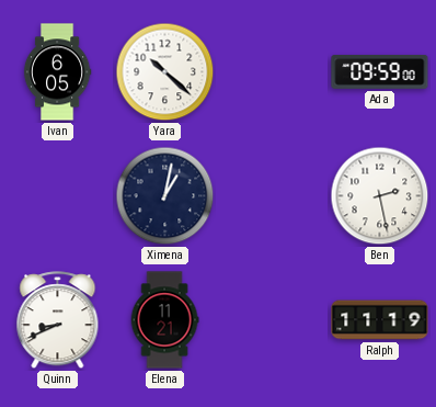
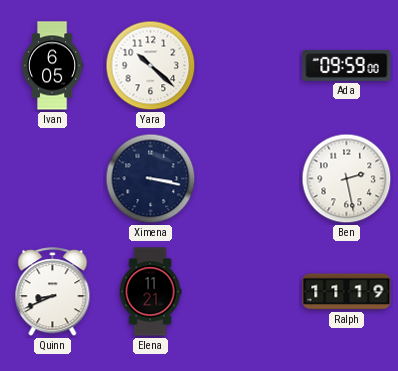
Ximena: 1:02 -> 3:17
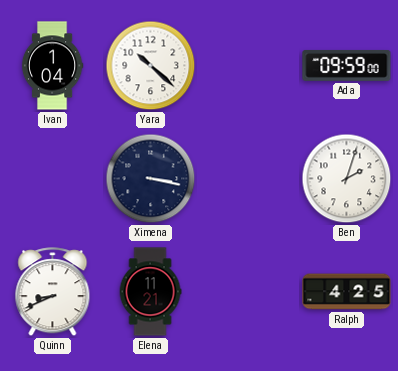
Ivan: 6:05 -> 1:04
Ben: 2:28 -> 2:03
Ralph: 11:19 -> 4:25
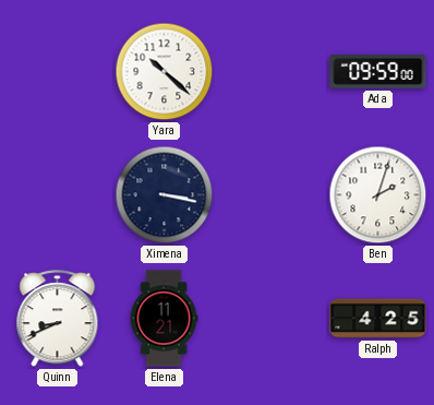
Ivan: 1:04 -> none
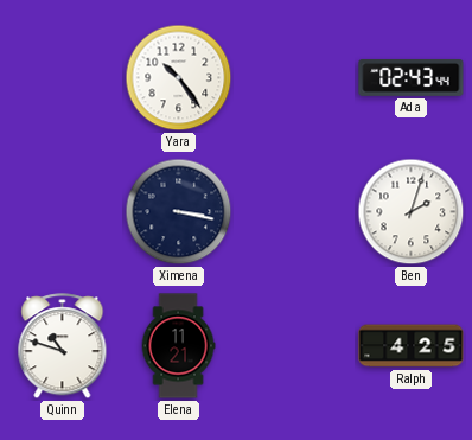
Yara: 10:22 -> 10:24
Ada: 09:59 -> 02:43
Quinn: 8:41 -> 10:48
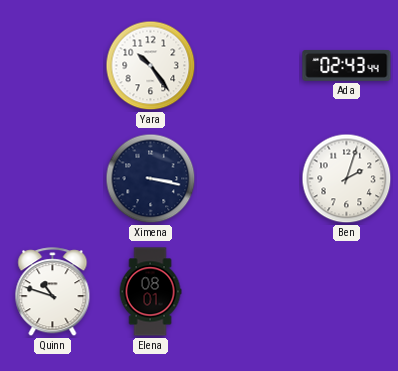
Elena: 11:21 -> 08:01
Ralph: 4:25 -> none
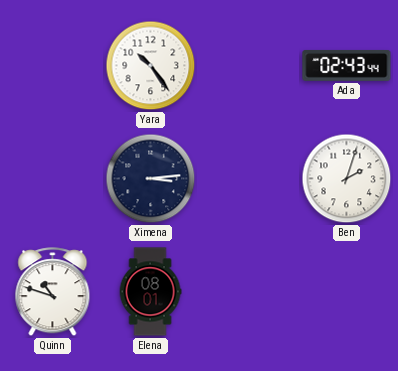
Ximena: 3:17 -> 3:14
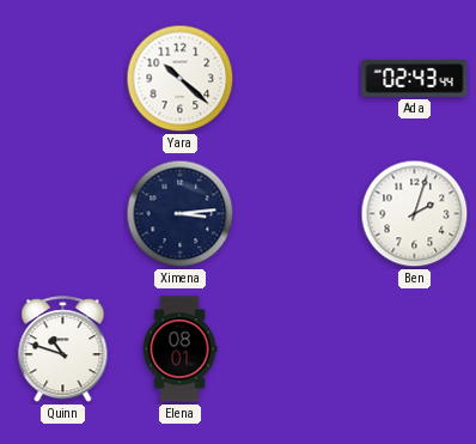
Yara: 10:24 -> 10:22
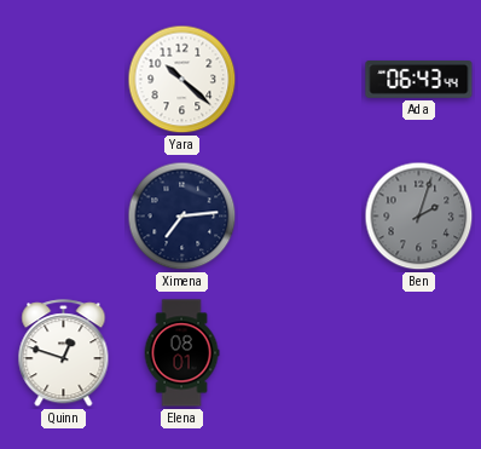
Ada: 02:43 -> 06:43
Ximena: 3:14 -> 7:14
Ben dial: white -> grey
Quinn: 10:48 -> 12:48
